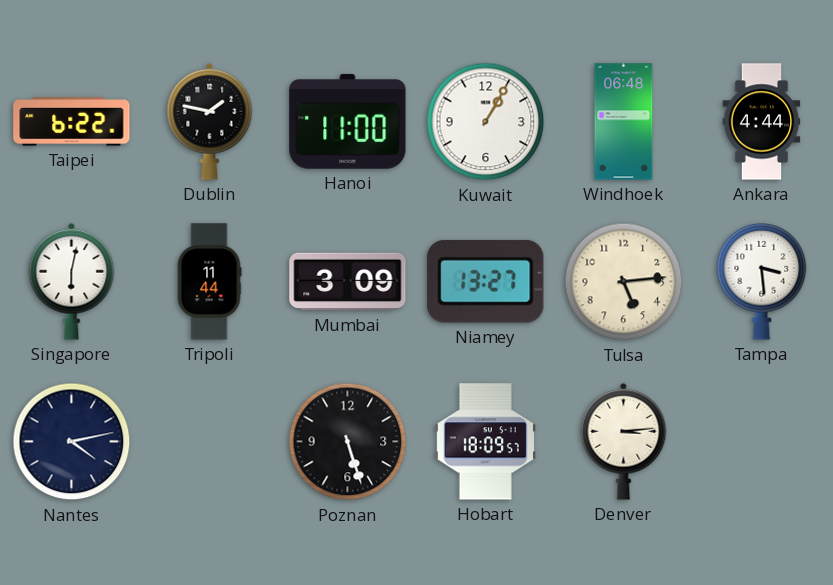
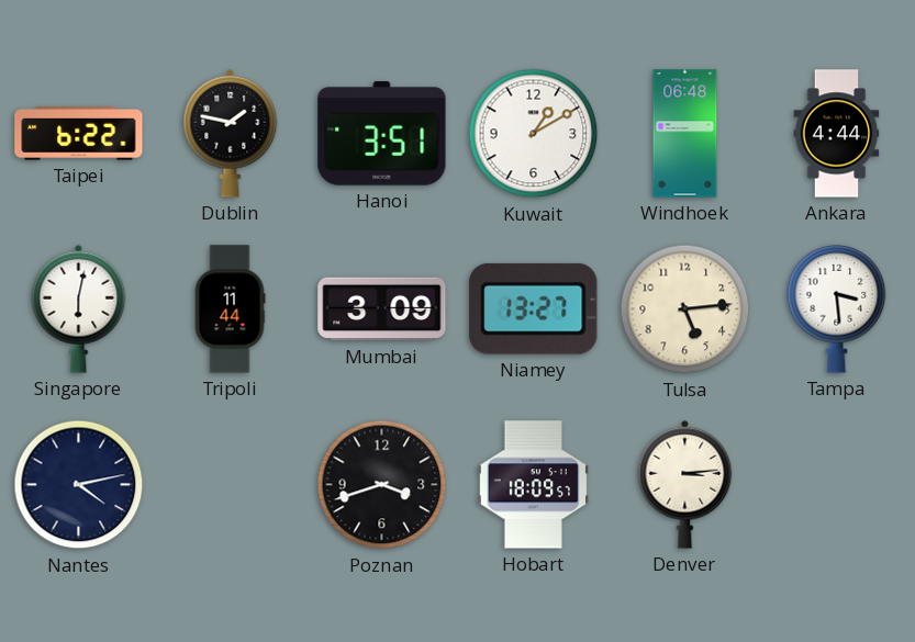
Hanoi: 11:00 -> 3:51
Kuwait: 1:05 -> 1:10
Poznan: 5:27 -> 3:42
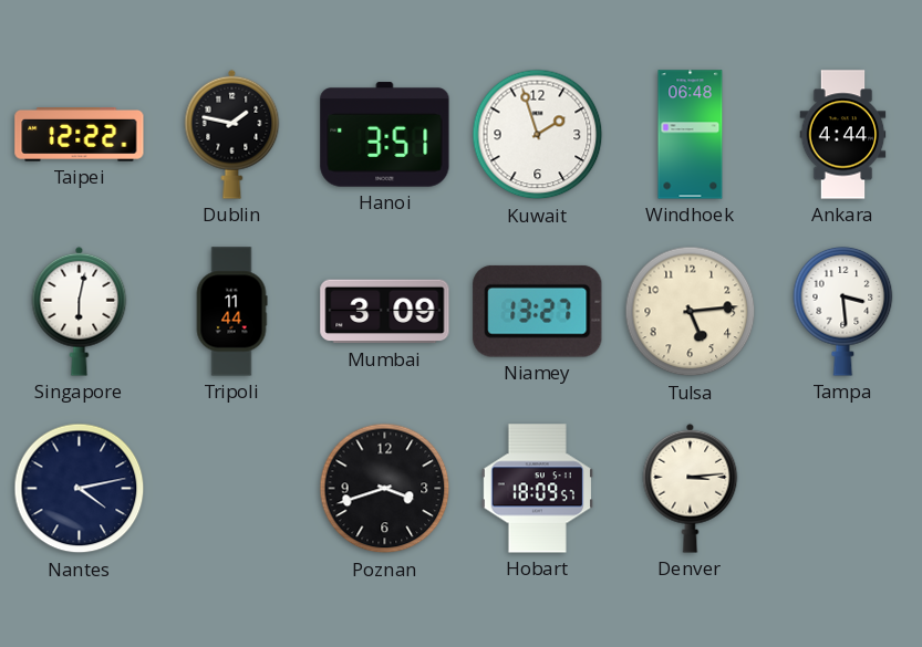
Taipei: 6:22 -> 12:22
Kuwait: 1:10 -> 1:57
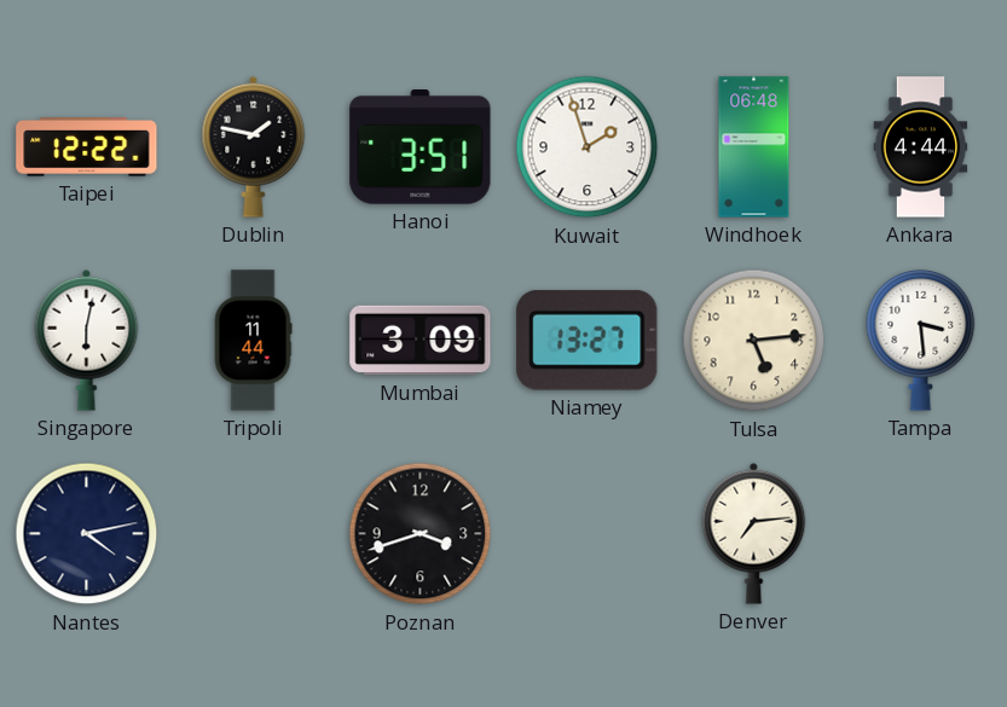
Hobart: 18:09 -> none
Denver: 3:14 -> 7:14
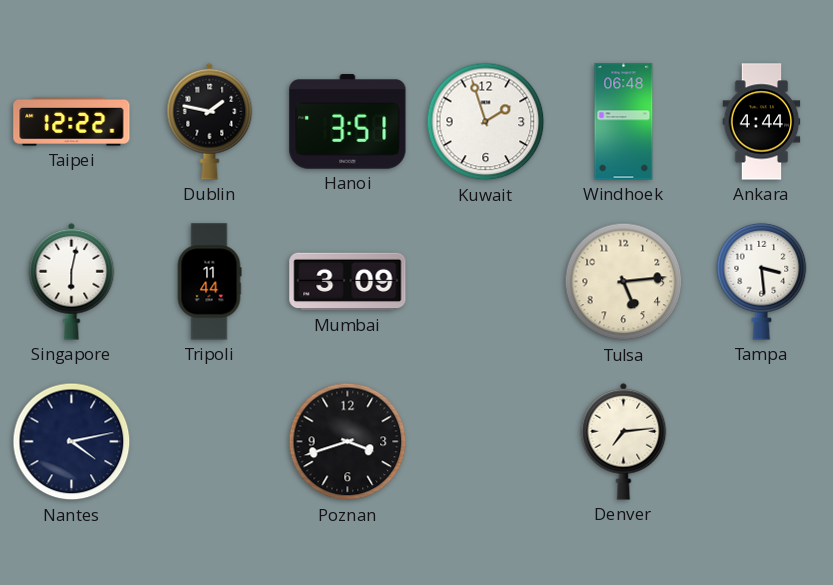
Niamey: 13:27 -> none
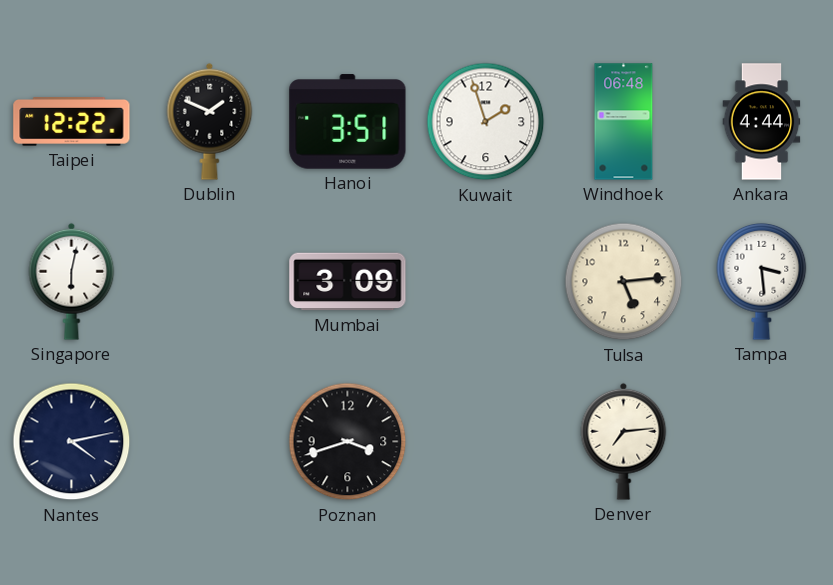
Dublin: 1:47 -> 1:49
Tripoli: 11:44 -> none
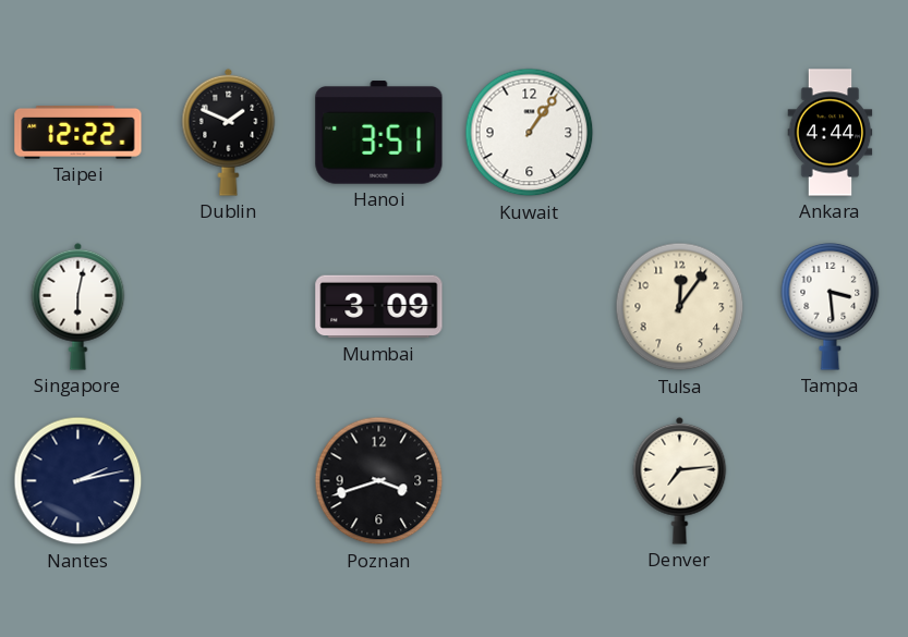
Kuwait: 1:57 -> 1:06
Windhoek: 06:48 -> none
Tulsa: 5:14 -> 12:06
Nantes: 4:13 -> 2:13
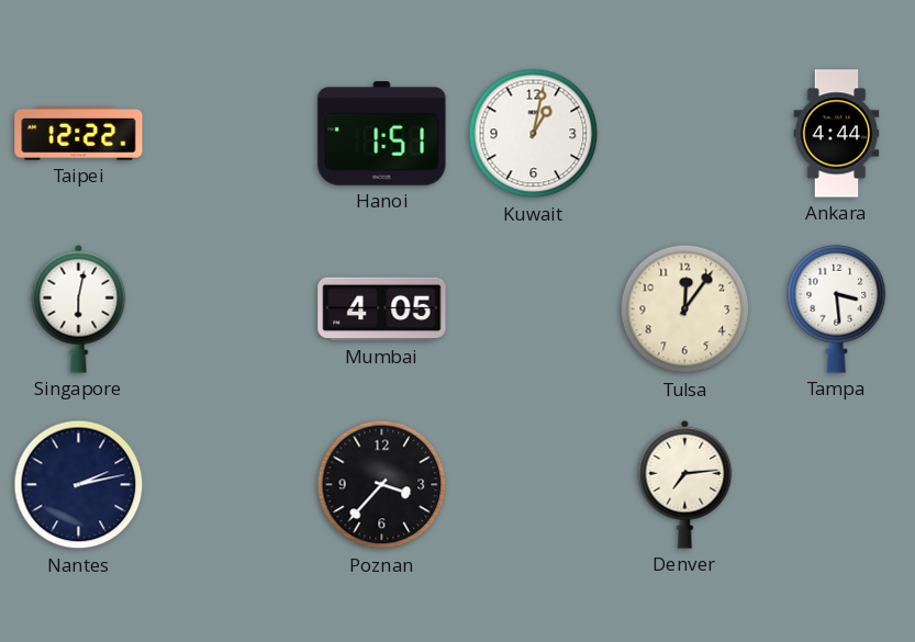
Dublin: 1:49 -> none
Hanoi: 3:51 -> 1:51
Kuwait: 1:06 -> 1:02
Mumbai: 3:09 -> 4:05
Poznan: 3:42 -> 3:37
